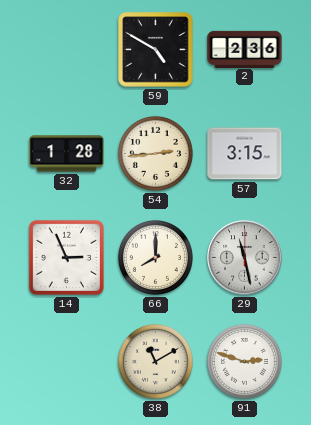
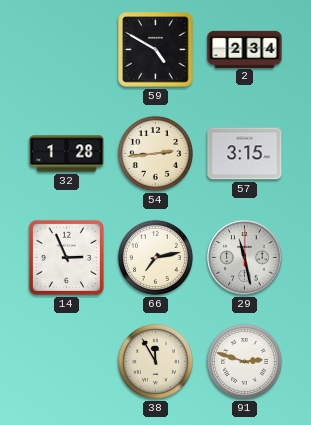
2: 2:36 -> 2:34
66: 8:00 -> 7:13
38: 11:10 -> 11:55
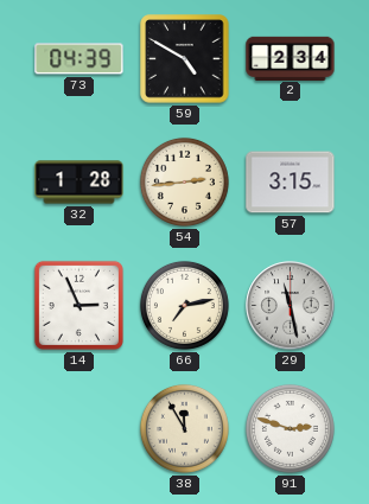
73: none -> 04:39
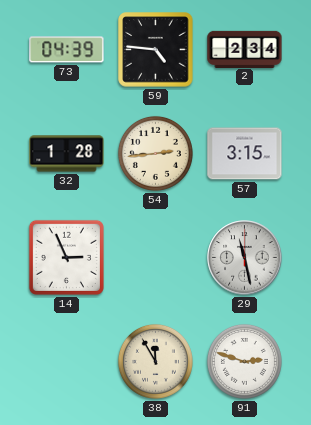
59: 4:50 -> 4:46
66: 7:13 -> none
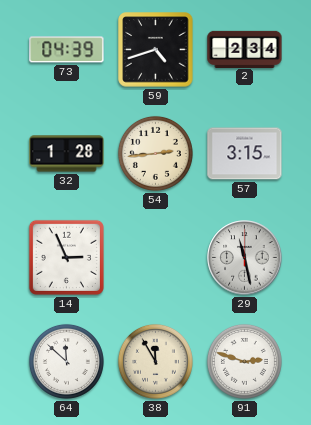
59: 4:46 -> 4:42
64: none -> 11:52
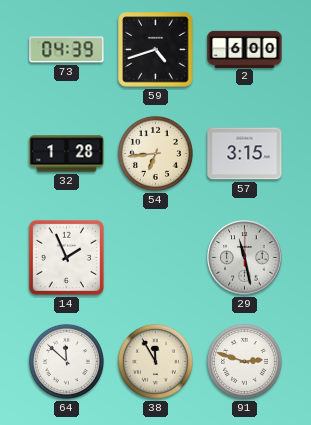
2: 2:34 -> 6:00
54: 2:44 -> 6:44
14: 2:56 -> 1:56
